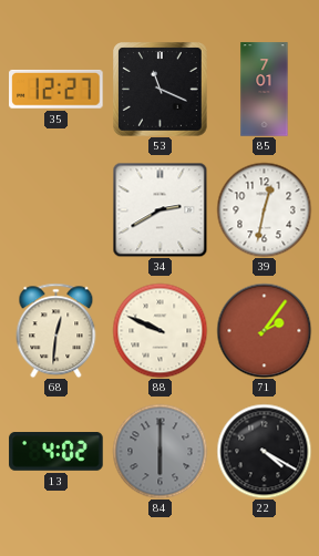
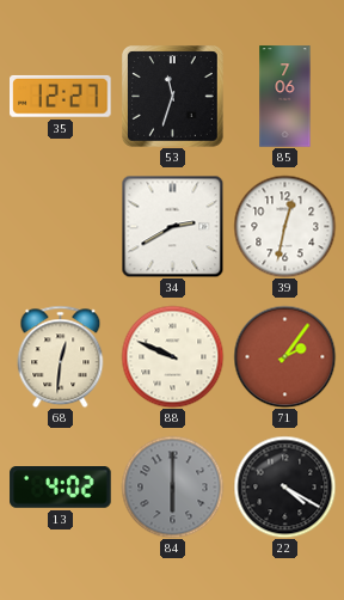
53: 11:19 -> 11:33
85: 7:01 -> 7:06
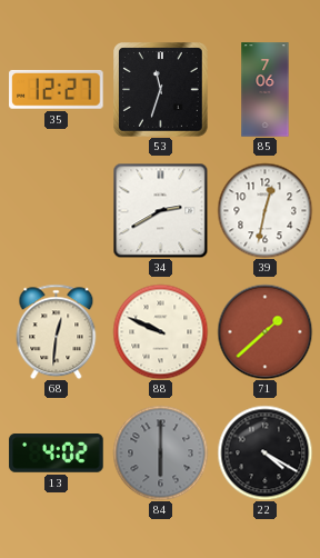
71: 2:06 -> 1:38
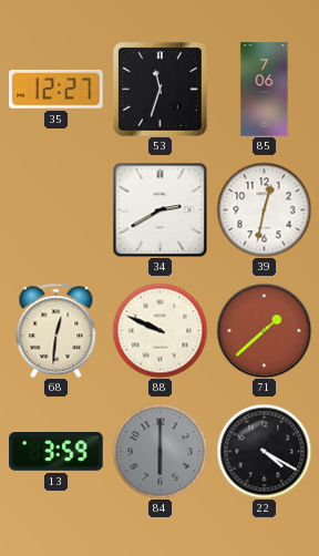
13: 4:02 -> 3:59
